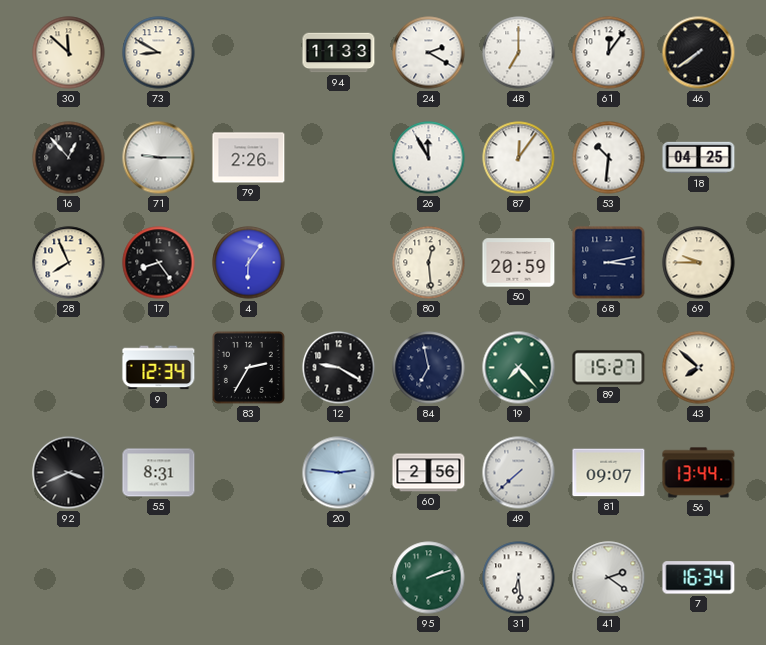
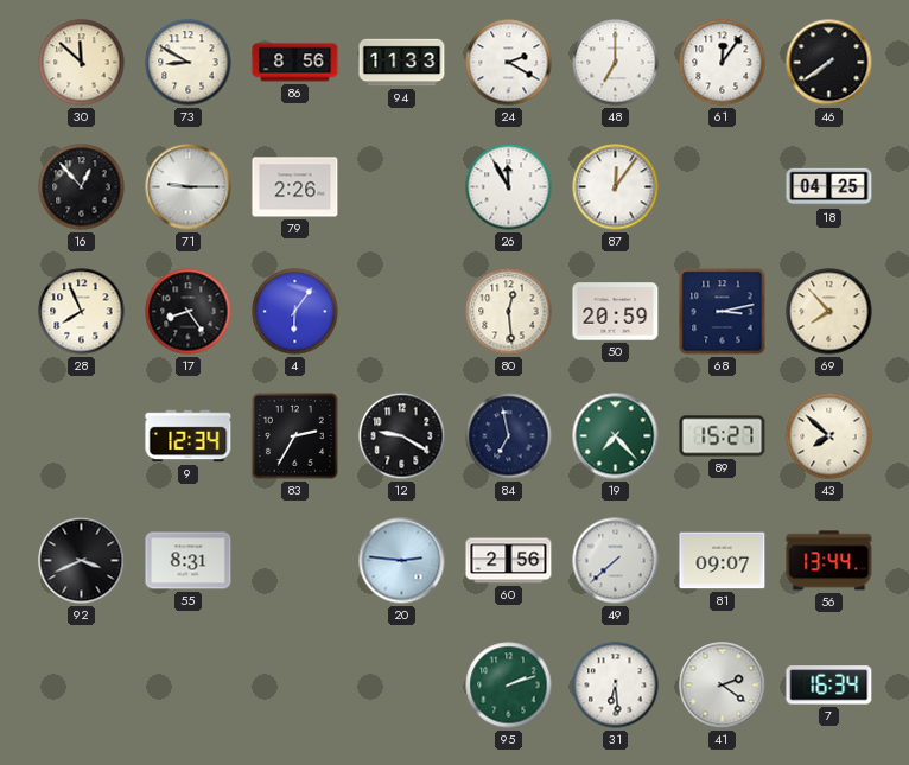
86: none -> 8:56
53: 10:31 -> none
69: 9:45 -> 7:53
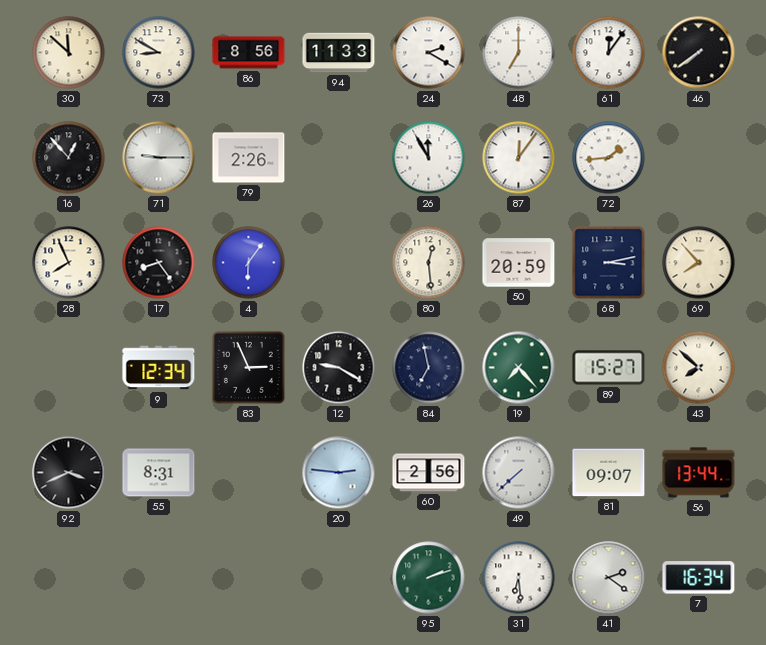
72: none -> 1:44
18: 04:25 -> none
83: 2:35 -> 2:56
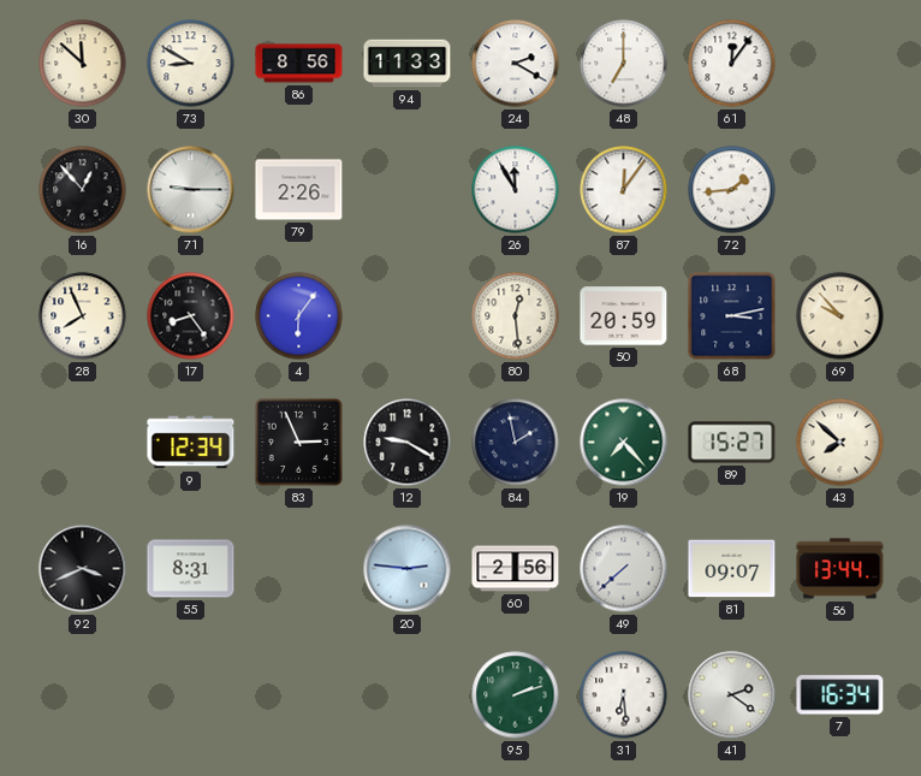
46: 7:39 -> none
69: 7:53 -> 9:53
84: 6:58 -> 1:58
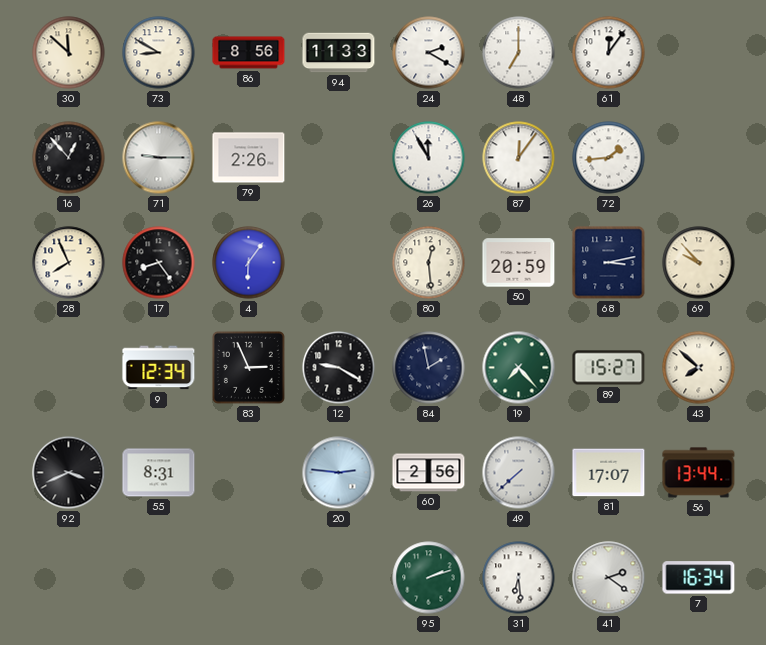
81: 09:07 -> 17:07
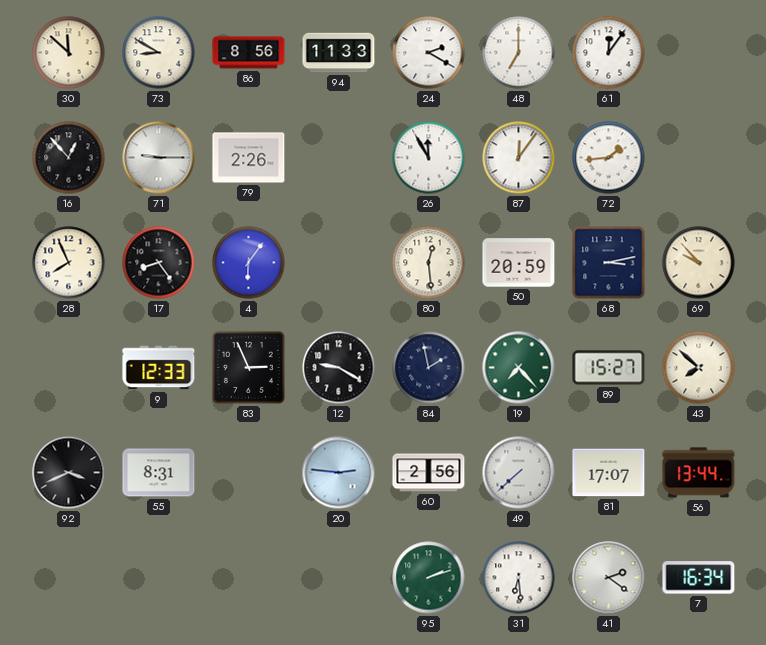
9: 12:34 -> 12:33
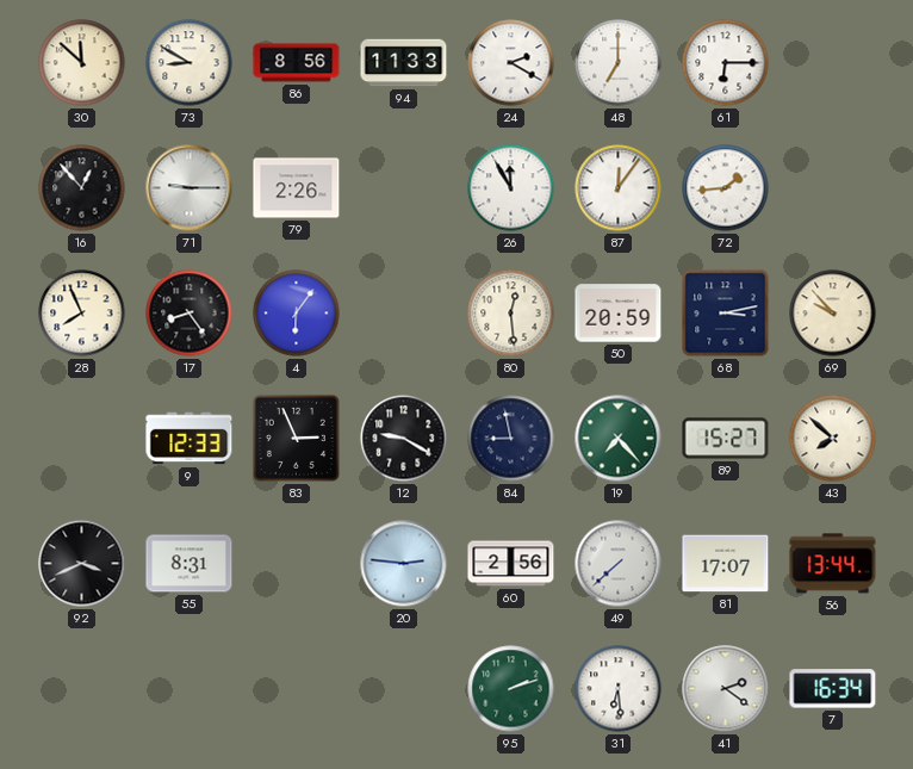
61: 12:06 -> 6:15
84: 1:58 -> 8:58
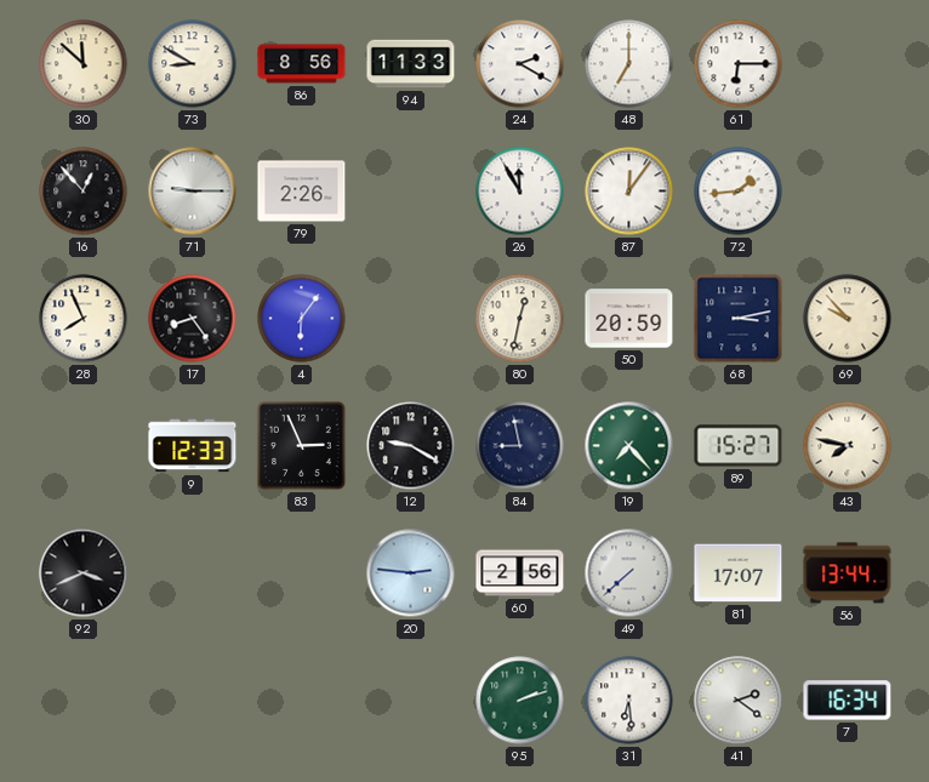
80: 12:29 -> 12:32
43: 7:52 -> 7:47
55: 8:31 -> none
